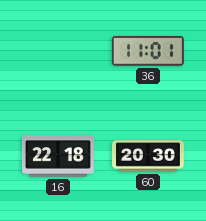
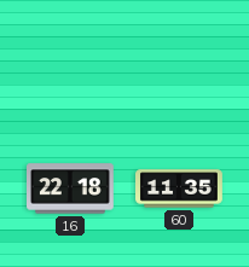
36: 11:01 -> none
60: 20:30 -> 11:35
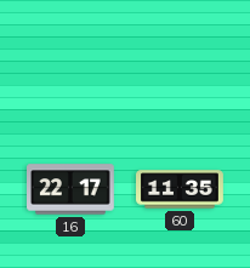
16: 22:18 -> 22:17
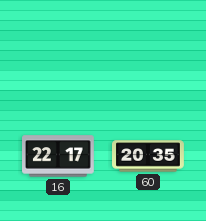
60: 11:35 -> 20:35
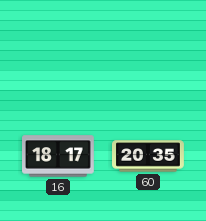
16: 22:17 -> 18:17
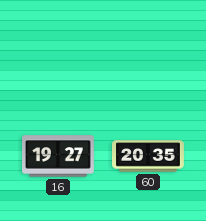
16: 18:17 -> 19:27
